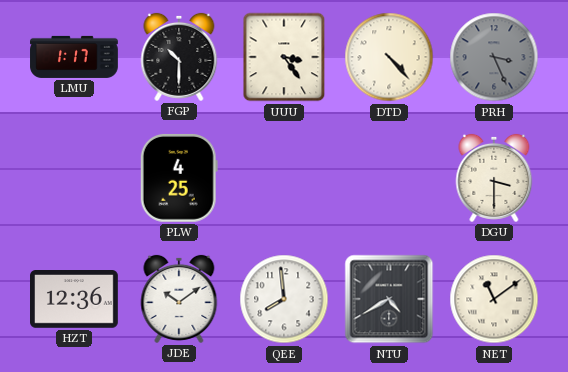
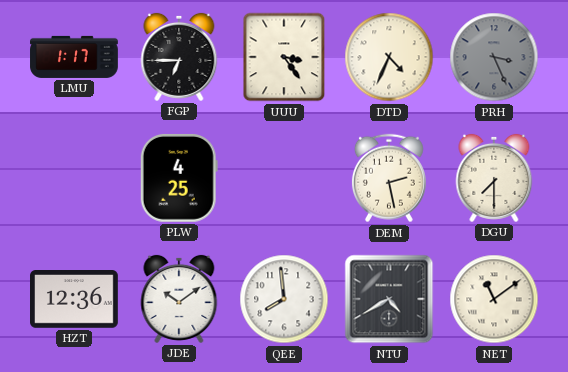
FGP: 10:30 -> 6:45
DTD: 4:23 -> 4:34
DEM: none -> 2:28
DGU: 3:30 -> 7:30
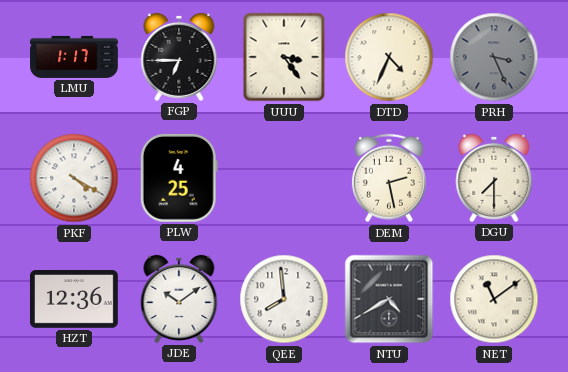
PKF: none -> 4:20
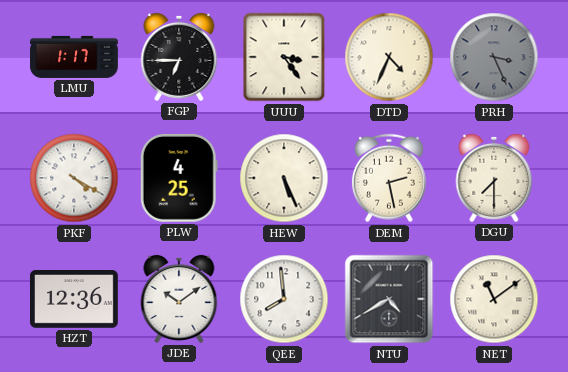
HEW: none -> 5:26
